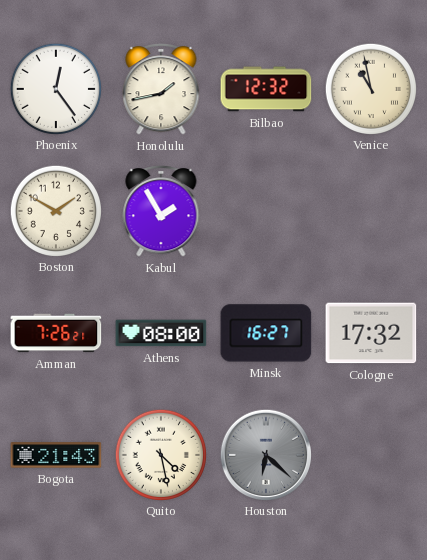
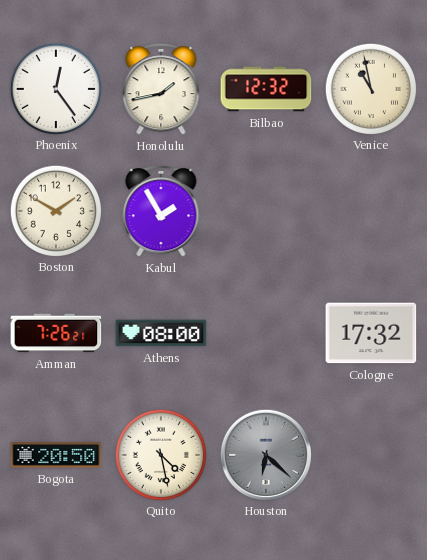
Minsk: 16:27 -> none
Bogota: 21:43 -> 20:50
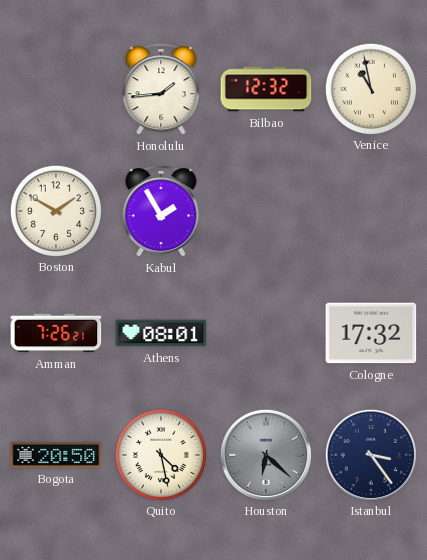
Phoenix: 12:24 -> none
Honolulu: 1:43 -> 1:44
Athens: 08:00 -> 08:01
Istanbul: none -> 3:24
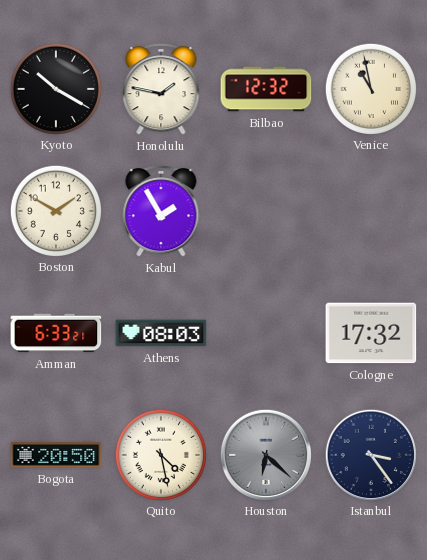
Kyoto: none -> 10:20
Honolulu: 1:44 -> 1:47
Amman: 7:26 -> 6:33
Athens: 08:01 -> 08:03
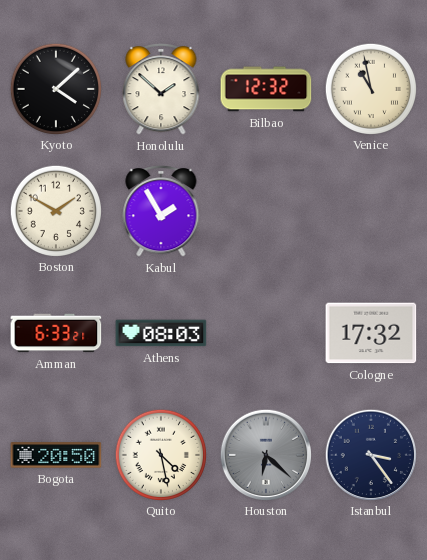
Kyoto: 10:20 -> 4:08
Honolulu: 1:47 -> 1:52
